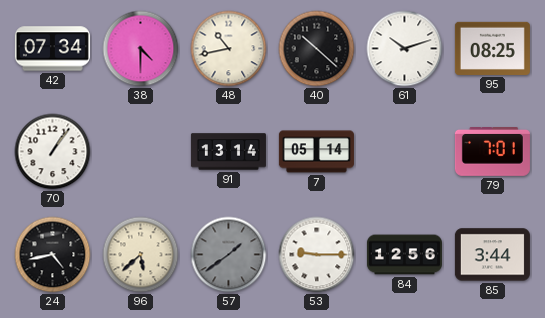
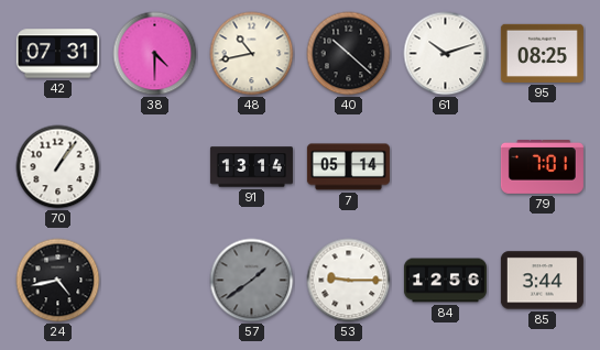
42: 07:34 -> 07:31
96: 5:38 -> none
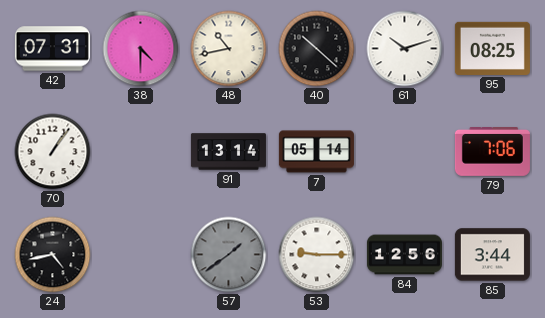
79: 7:01 -> 7:06
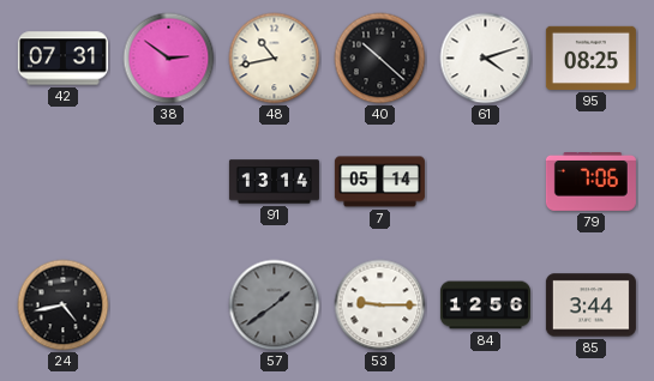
38: 4:30 -> 2:51
61: 10:12 -> 4:12
70: 1:06 -> none
